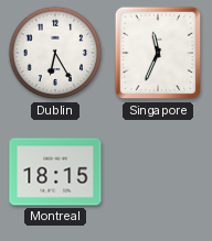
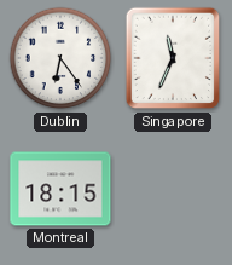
Dublin: 6:25 -> 6:24
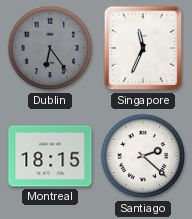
Dublin dial: white -> grey
Santiago: none -> 2:22
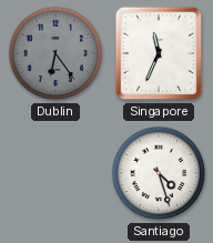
Montreal: 18:15 -> none
Santiago: 2:22 -> 4:27
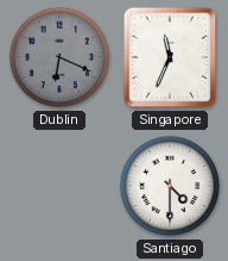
Dublin: 6:24 -> 6:19
Santiago: 4:27 -> 4:30
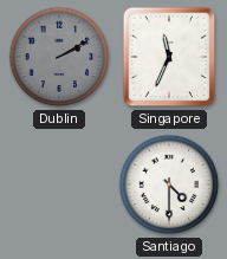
Dublin: 6:19 -> 2:10
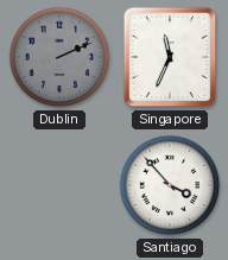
Dublin: 2:10 -> 2:11
Santiago: 4:30 -> 3:53
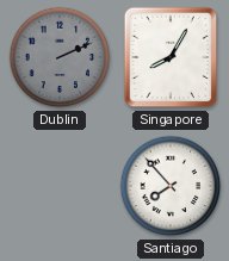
Singapore: 11:34 -> 8:05
Santiago: 3:53 -> 7:53
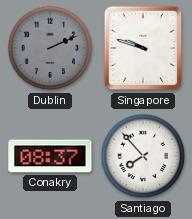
Singapore: 8:05 -> 9:48
Conakry: none -> 08:37
